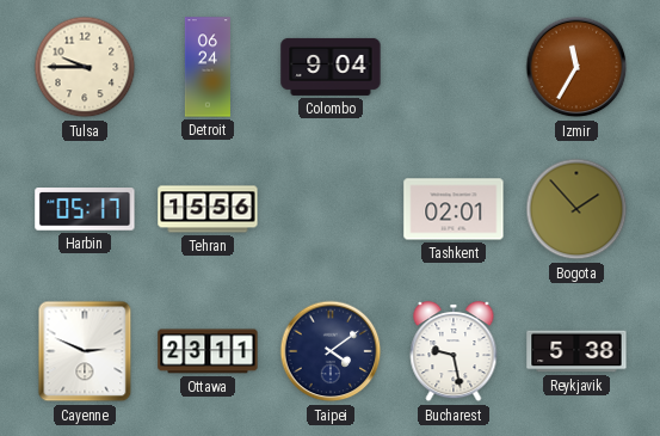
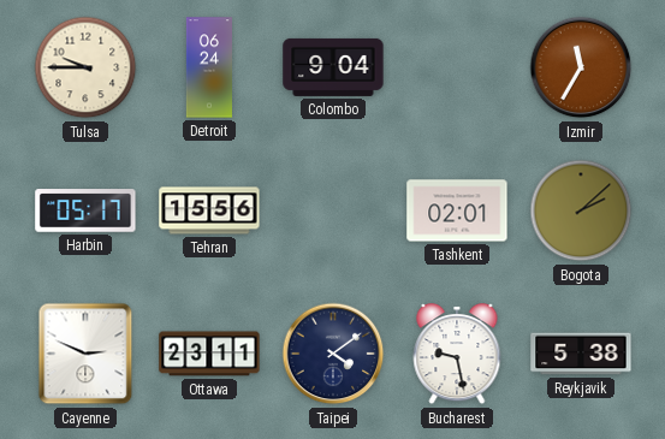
Bogota: 1:53 -> 2:08
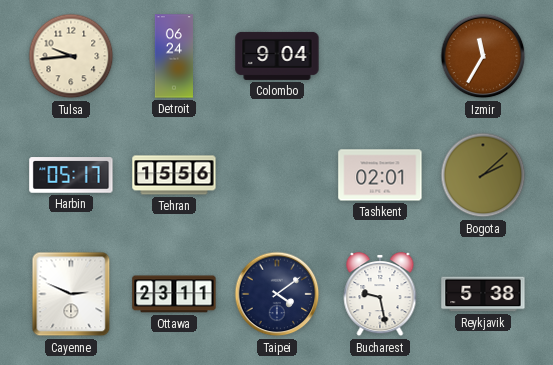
Tulsa: 9:45 -> 9:44
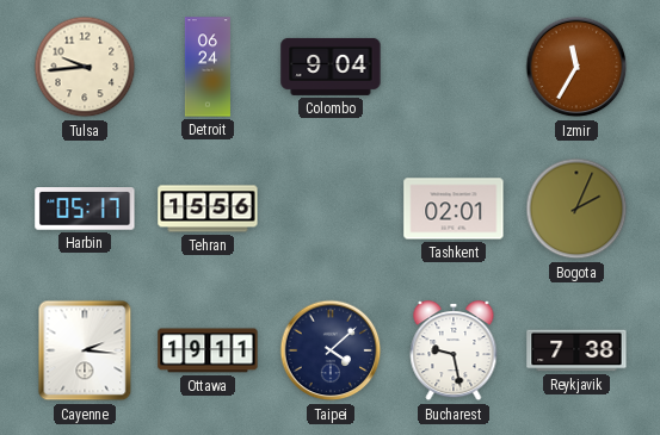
Bogota: 2:08 -> 2:04
Cayenne: 2:49 -> 2:16
Ottawa: 23:11 -> 19:11
Taipei: 4:09 -> 4:08
Reykjavik: 5:38 -> 7:38
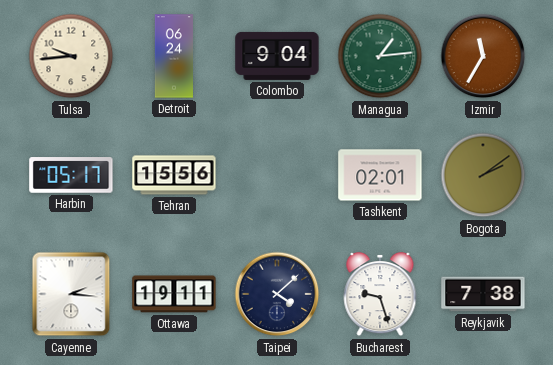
Managua: none -> 1:14
Bogota: 2:04 -> 2:09
Bucharest: 9:28 -> 9:27
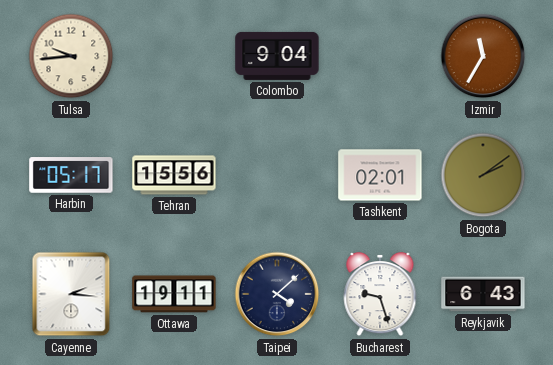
Detroit: 06:24 -> none
Managua: 1:14 -> none
Reykjavik: 7:38 -> 6:43
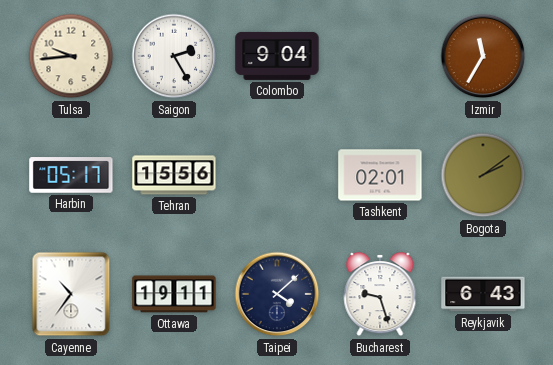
Saigon: none -> 2:25
Cayenne: 2:16 -> 10:36
